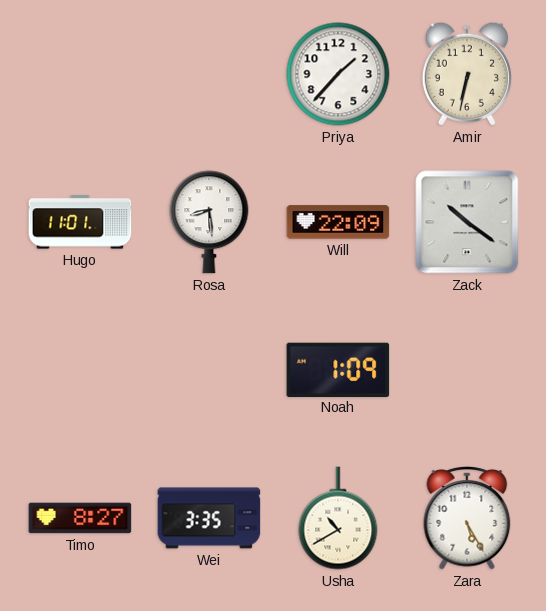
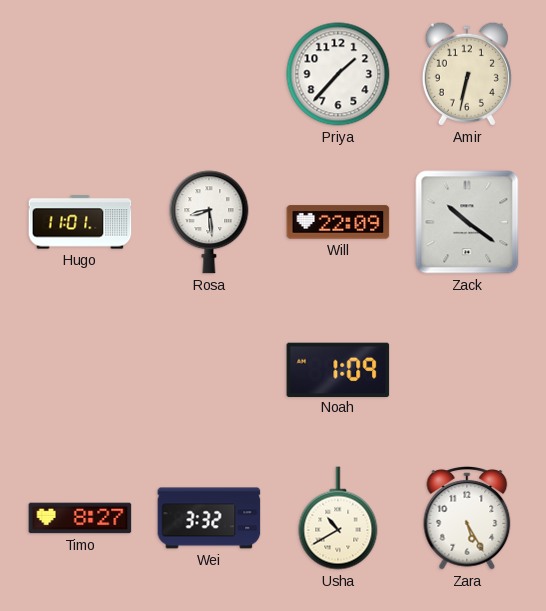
Wei: 3:35 -> 3:32
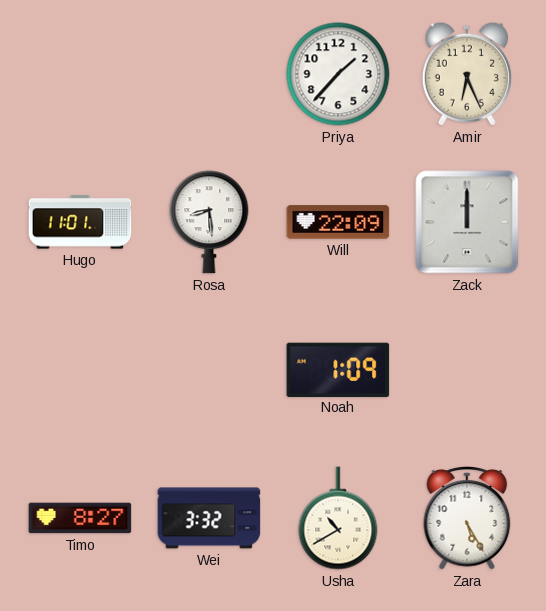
Amir: 6:32 -> 6:26
Zack: 10:21 -> 12:00
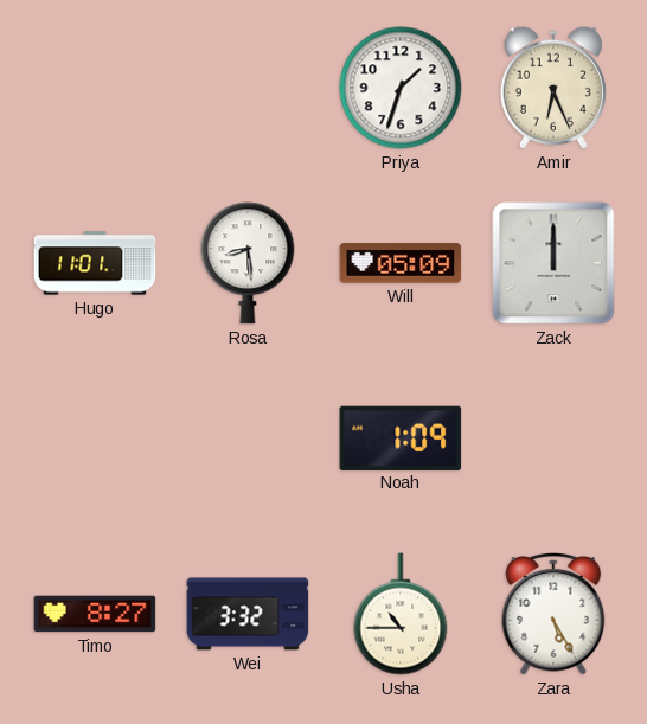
Priya: 1:37 -> 1:33
Will: 22:09 -> 05:09
Usha: 10:40 -> 10:45
